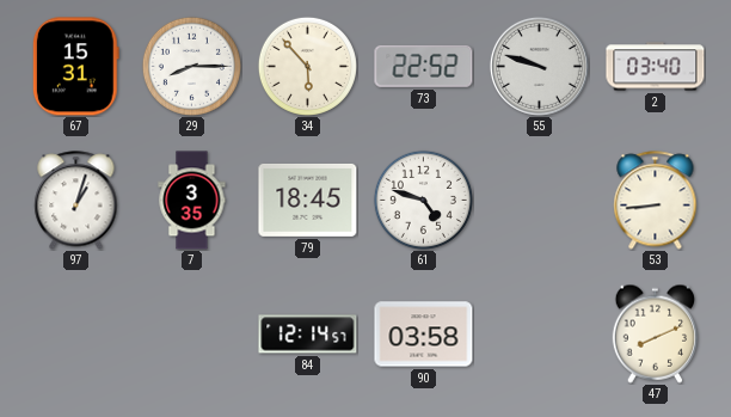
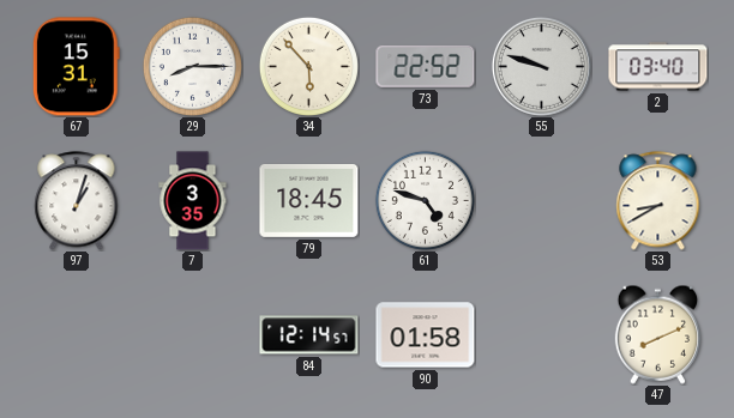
53: 8:44 -> 8:40
90: 03:58 -> 01:58
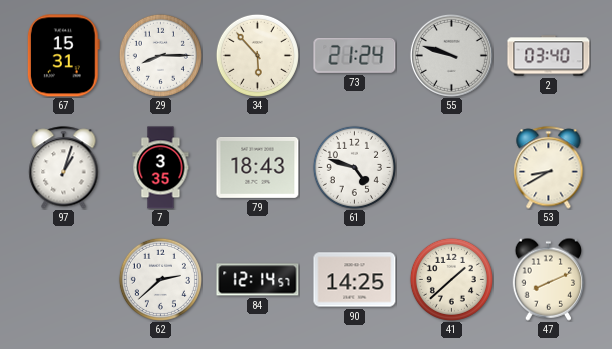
73: 22:52 -> 21:24
79: 18:45 -> 18:43
62: none -> 2:38
90: 01:58 -> 14:25
41: none -> 1:38
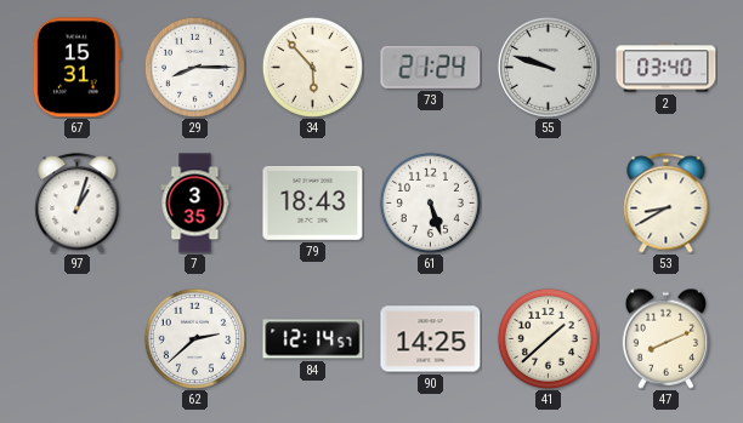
61: 4:48 -> 5:27
